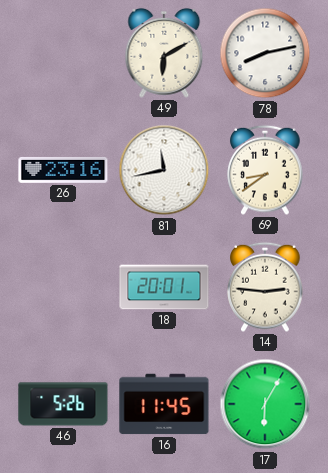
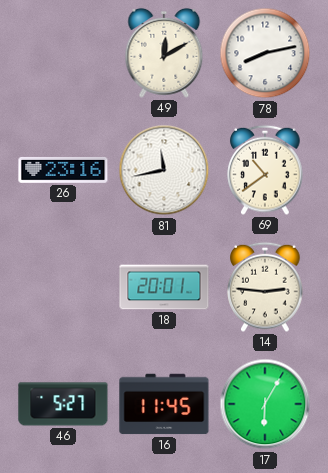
49: 6:10 -> 12:10
69: 8:39 -> 10:39
46: 5:26 -> 5:27
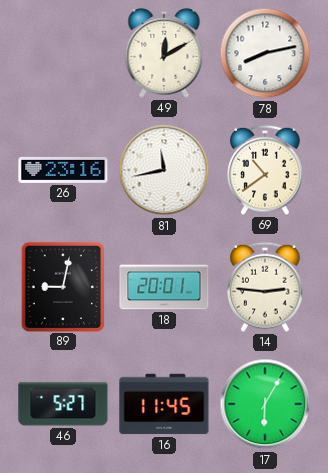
89: none -> 9:02
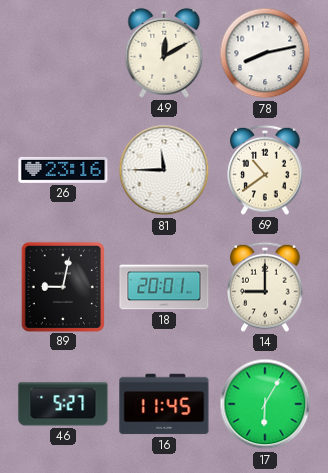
81: 11:43 -> 11:45
14: 2:46 -> 9:00
